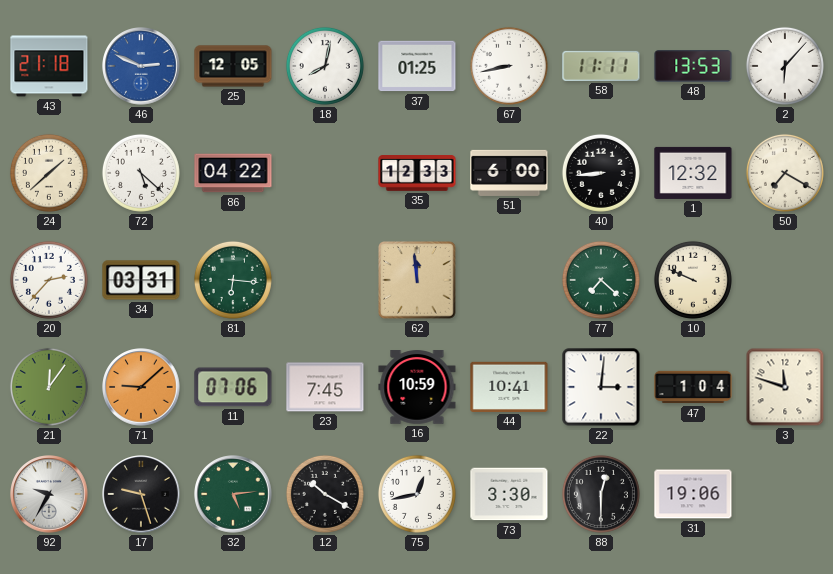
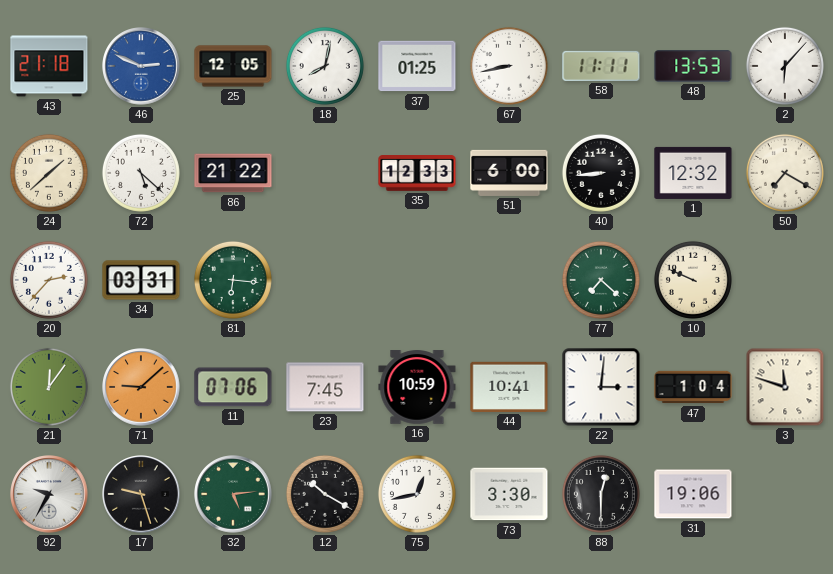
86: 04:22 -> 21:22
62: 11:59 -> none
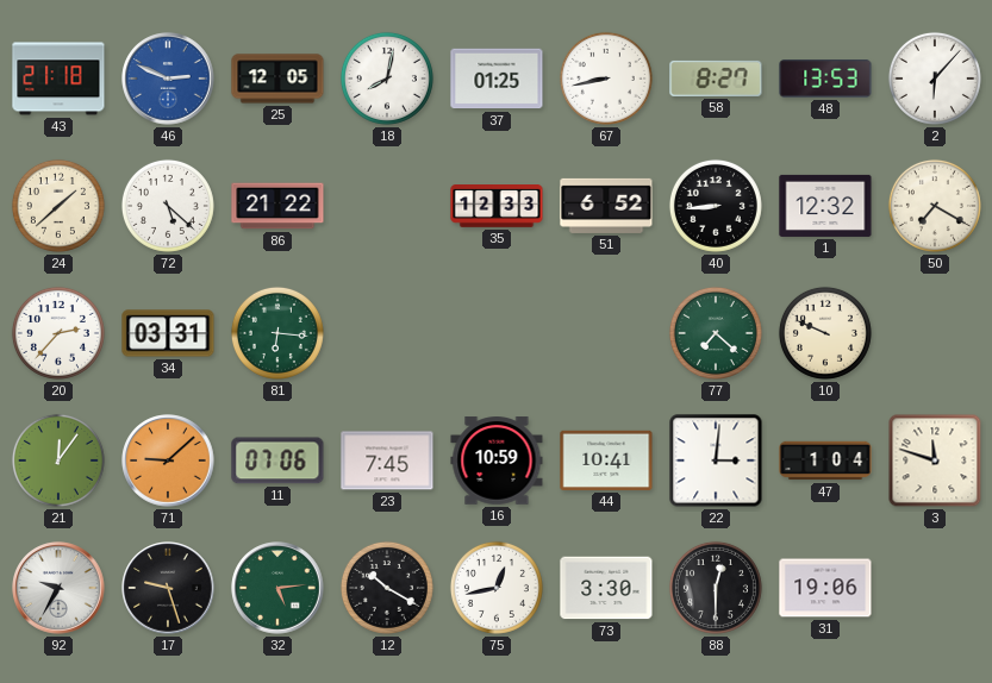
58: 11:11 -> 8:27
51: 6:00 -> 6:52
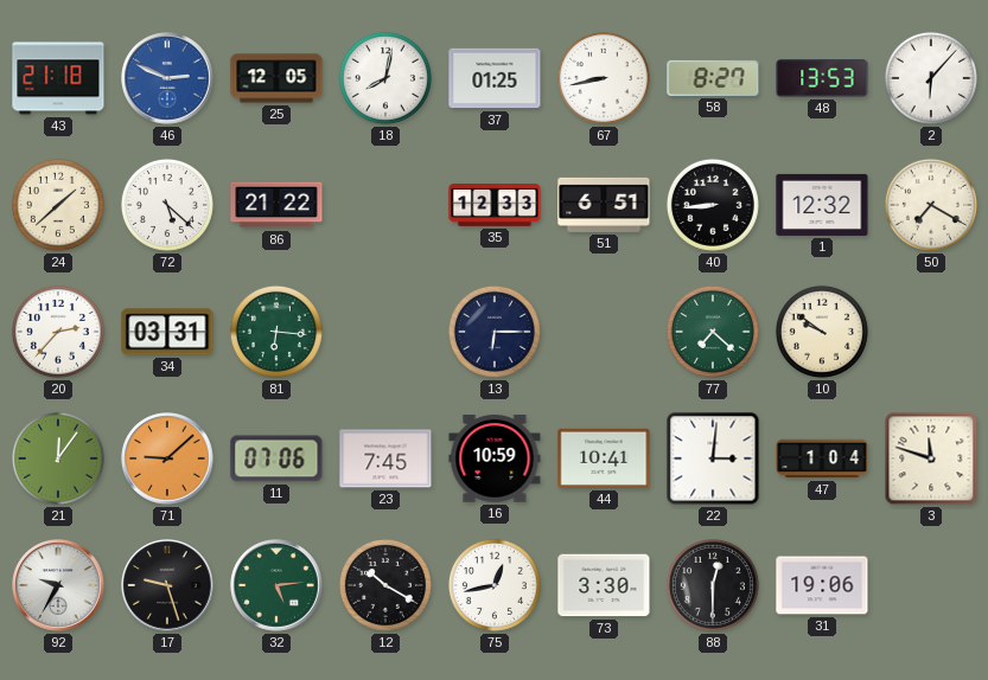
51: 6:52 -> 6:51
13: none -> 6:15
10: 9:49 -> 9:51
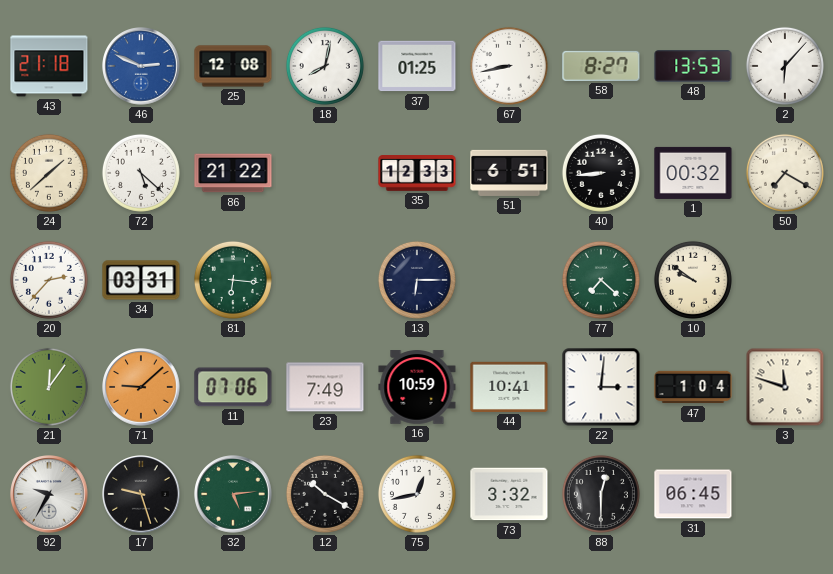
25: 12:05 -> 12:08
1: 12:32 -> 00:32
23: 7:45 -> 7:49
73: 3:30 -> 3:32
31: 19:06 -> 06:45
